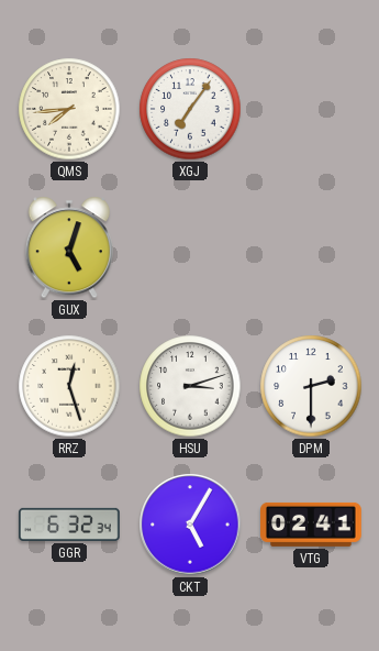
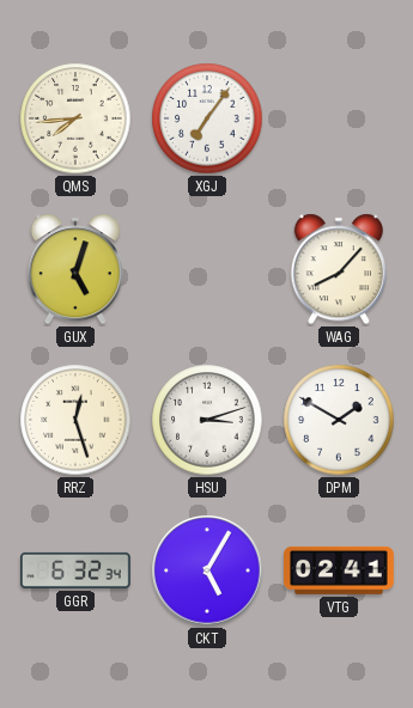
WAG: none -> 8:07
DPM: 2:30 -> 1:50
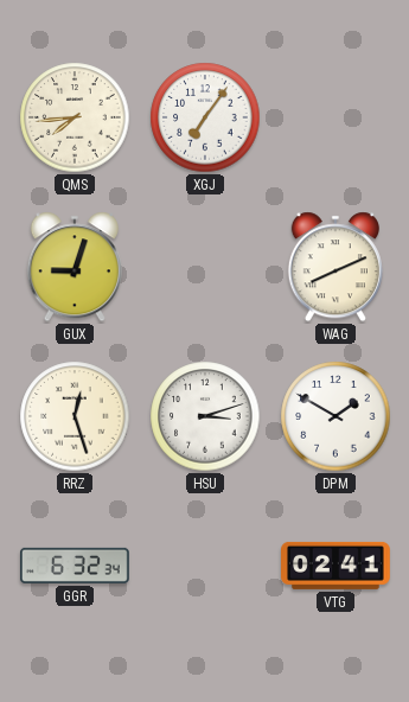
GUX: 5:03 -> 9:03
WAG: 8:07 -> 8:11
CKT: 5:05 -> none
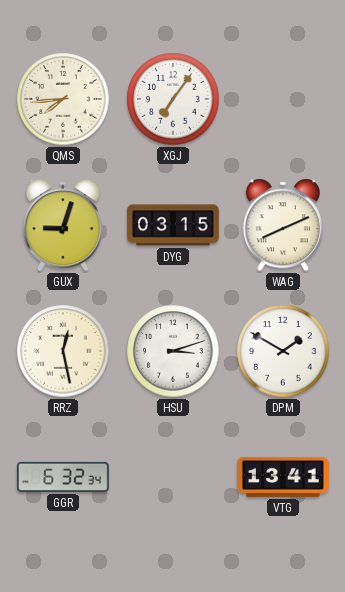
DYG: none -> 03:15
RRZ: 12:27 -> 12:28
VTG: 02:41 -> 13:41
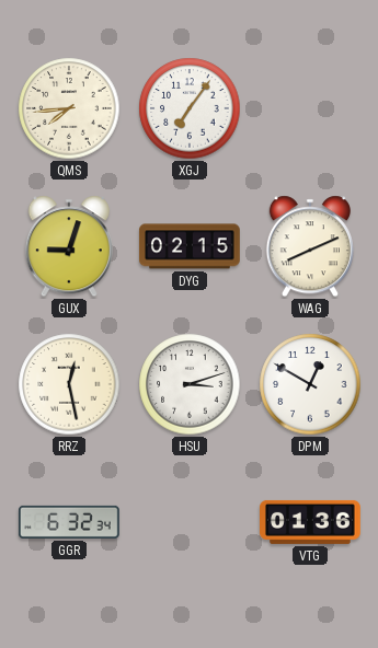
DYG: 03:15 -> 02:15
DPM: 1:50 -> 12:50
VTG: 13:41 -> 01:36
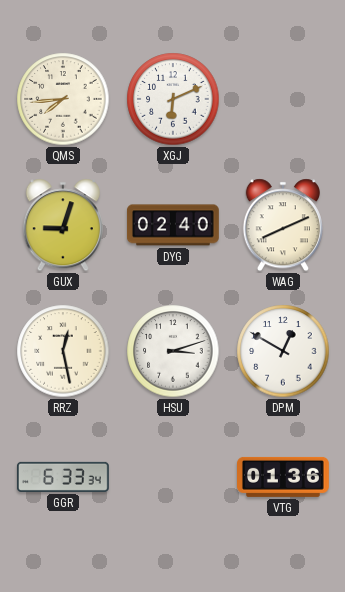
XGJ: 7:06 -> 6:11
DYG: 02:15 -> 02:40
GGR: 6:32 -> 6:33
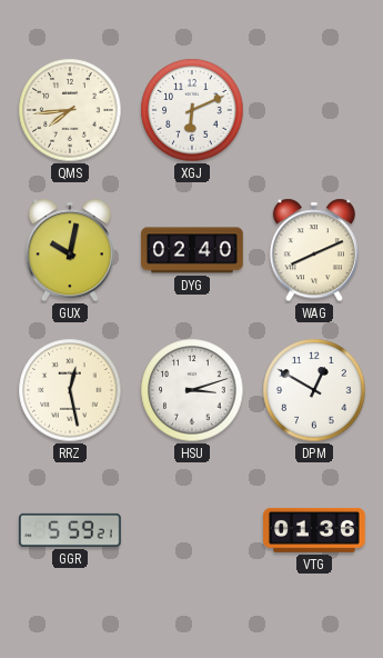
GUX: 9:03 -> 10:02
GGR: 6:33 -> 5:59
